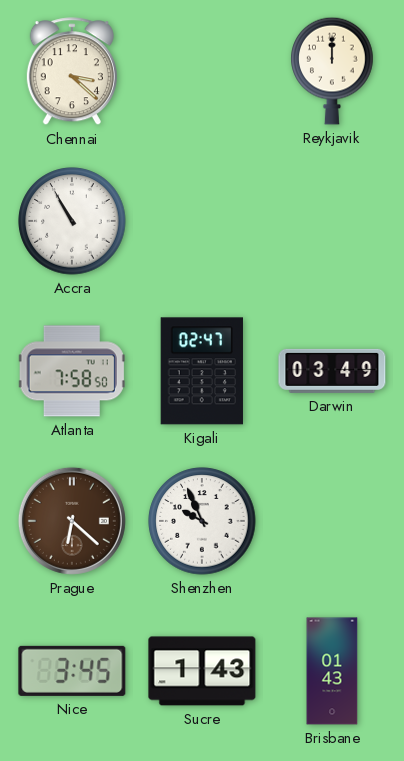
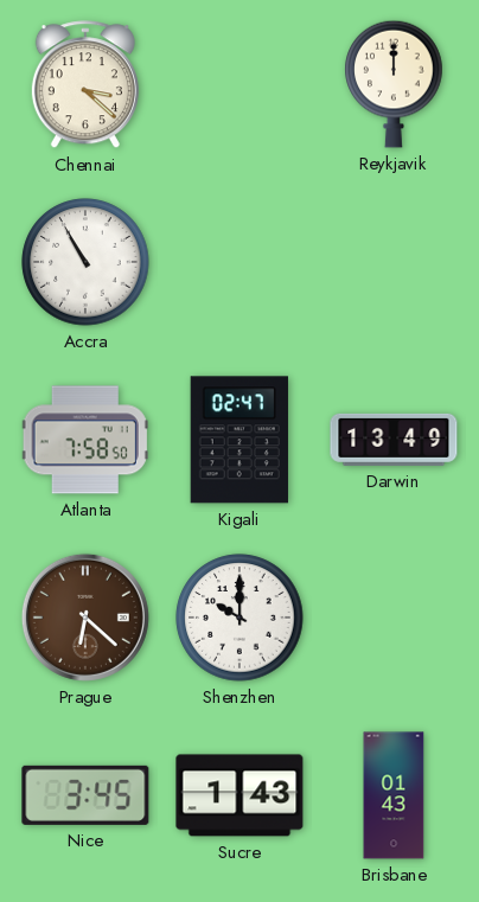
Darwin: 03:49 -> 13:49
Shenzhen: 9:56 -> 10:00
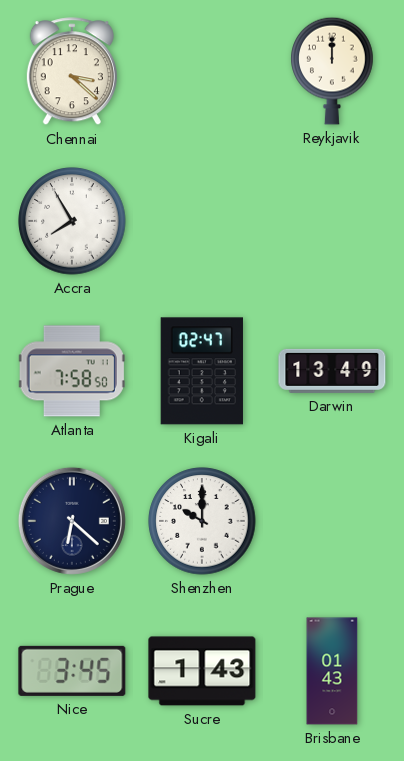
Accra: 10:55 -> 7:55
Prague dial: brown -> navy
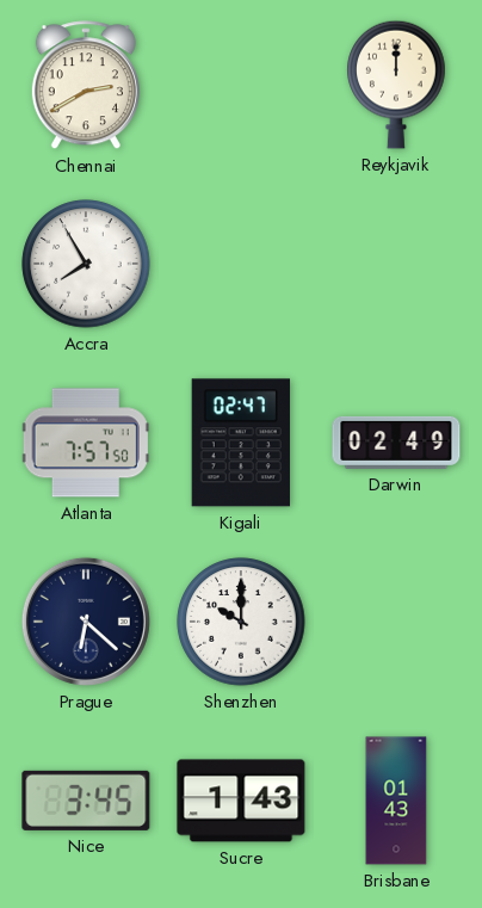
Chennai: 3:22 -> 2:40
Atlanta: 7:58 -> 7:57
Darwin: 13:49 -> 02:49
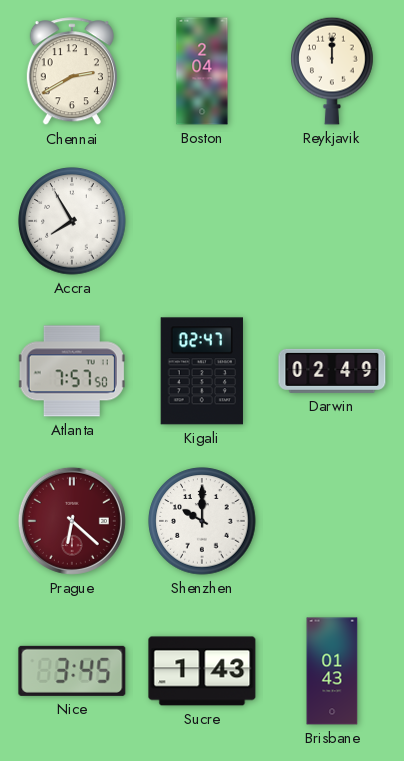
Boston: none -> 2:04
Prague dial: navy -> burgundy
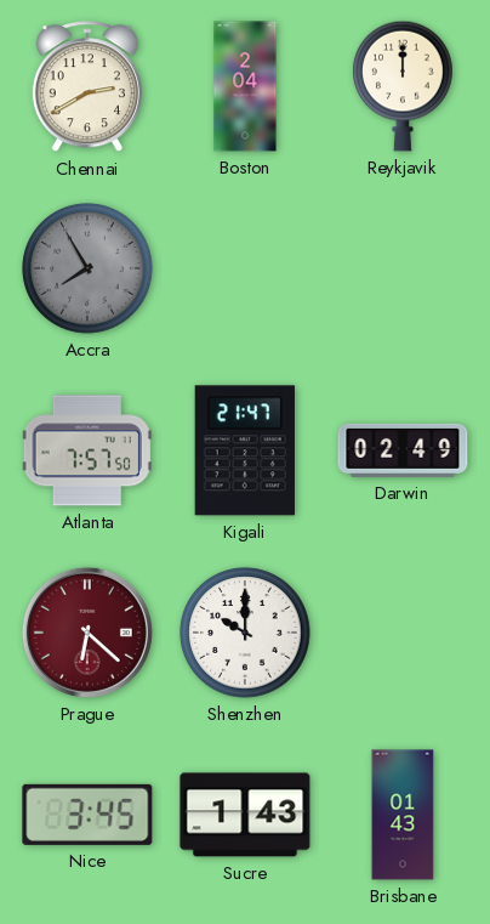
Accra dial: white -> grey
Kigali: 02:47 -> 21:47
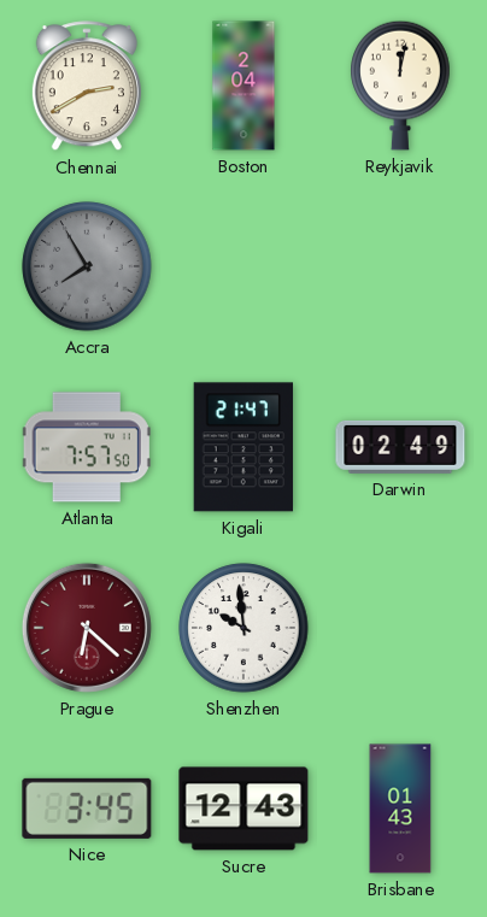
Reykjavik: 12:00 -> 12:02
Shenzhen: 10:00 -> 9:59
Sucre: 1:43 -> 12:43
